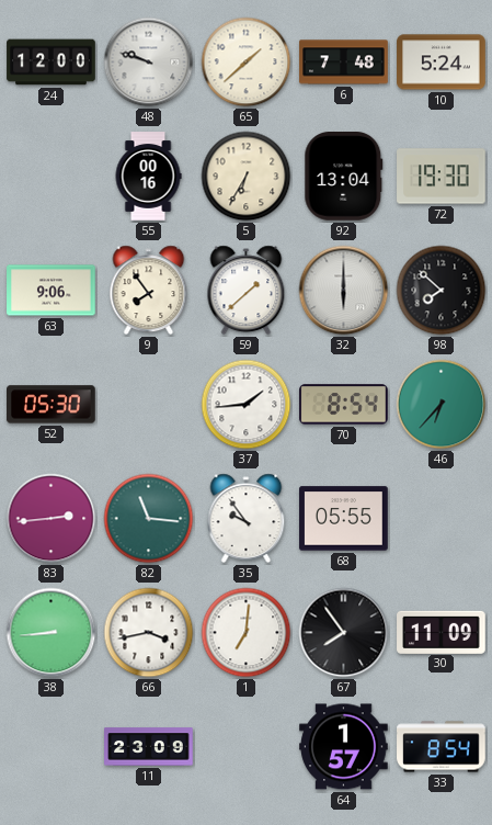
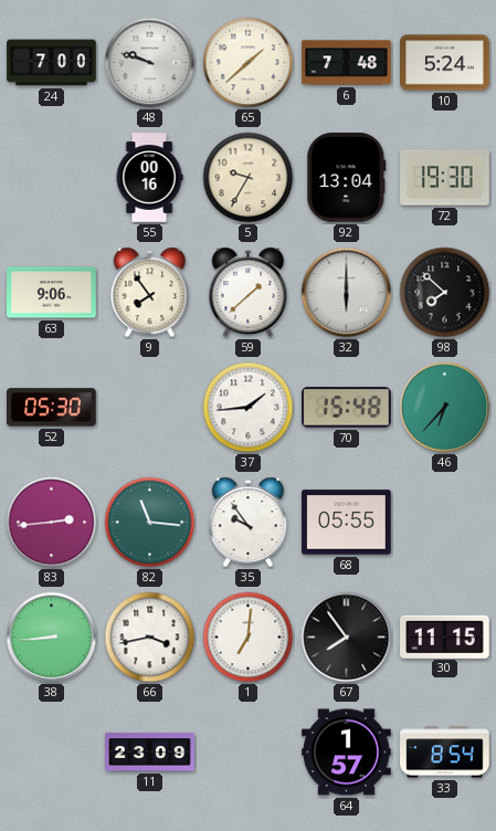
24: 12:00 -> 7:00
5: 6:35 -> 9:35
70: 8:54 -> 15:48
30: 11:09 -> 11:15
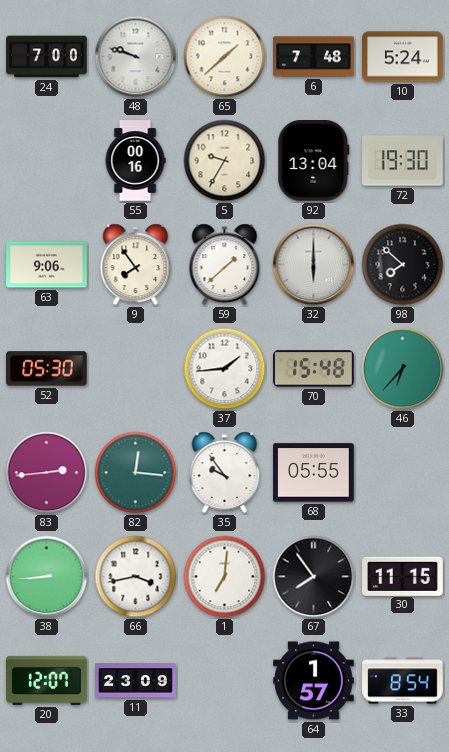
82: 11:16 -> 12:16
20: none -> 12:07
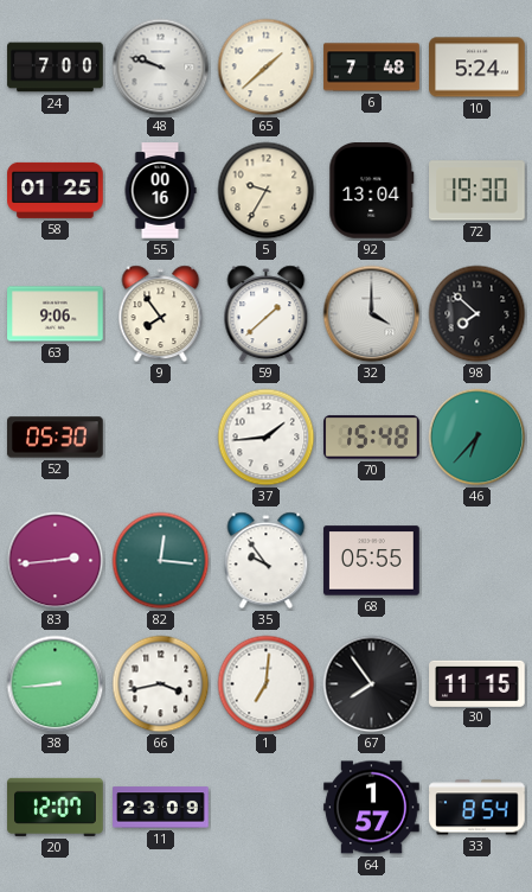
58: none -> 01:25
32: 6:00 -> 4:00
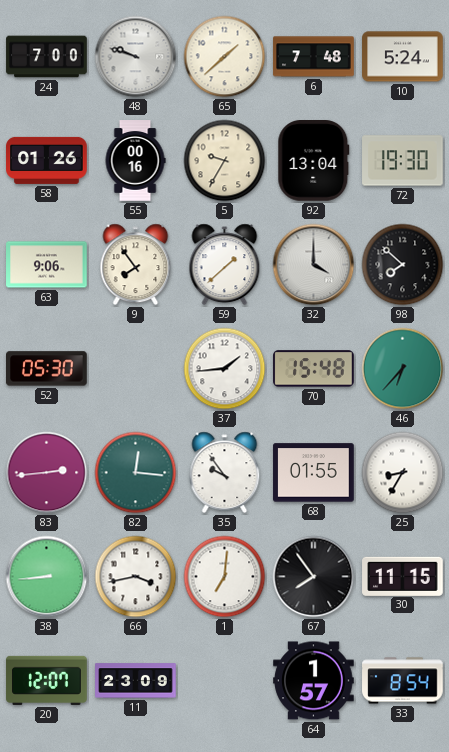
58: 01:25 -> 01:26
68: 05:55 -> 01:55
25: none -> 8:35
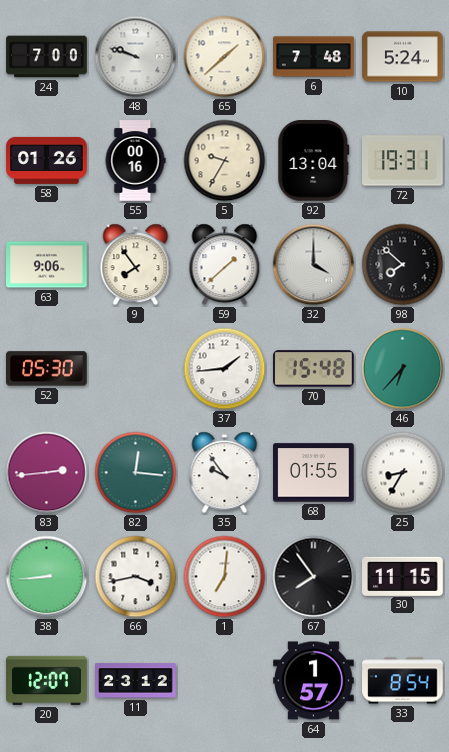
72: 19:30 -> 19:31
11: 23:09 -> 23:12
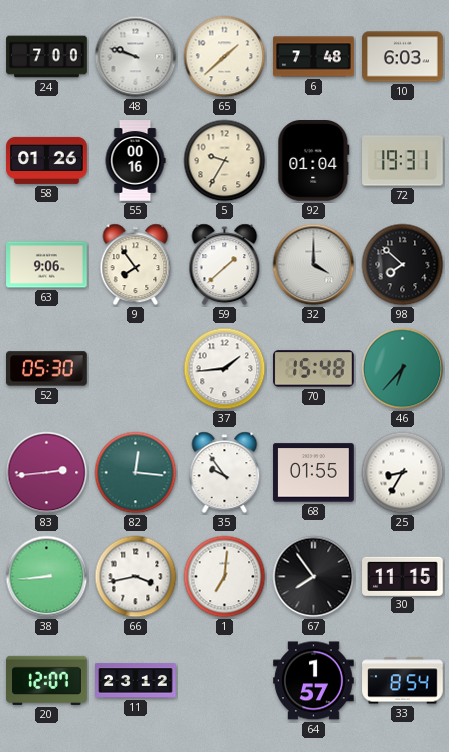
10: 5:24 -> 6:03
92: 13:04 -> 01:04
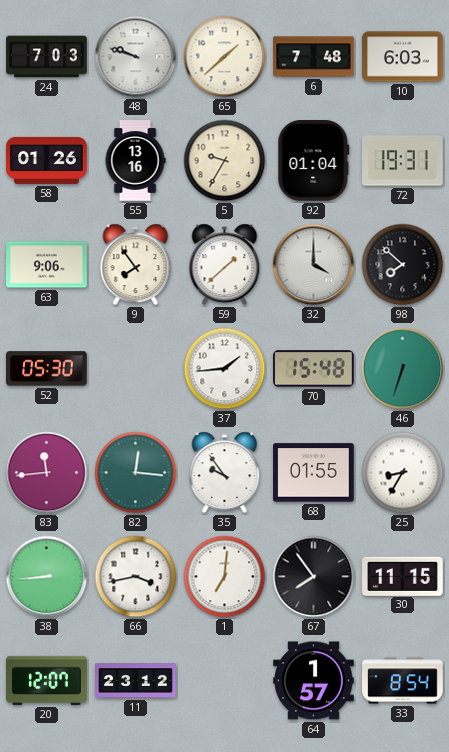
24: 7:00 -> 7:03
55: 00:16 -> 13:16
46: 6:37 -> 6:33
83: 2:44 -> 11:44
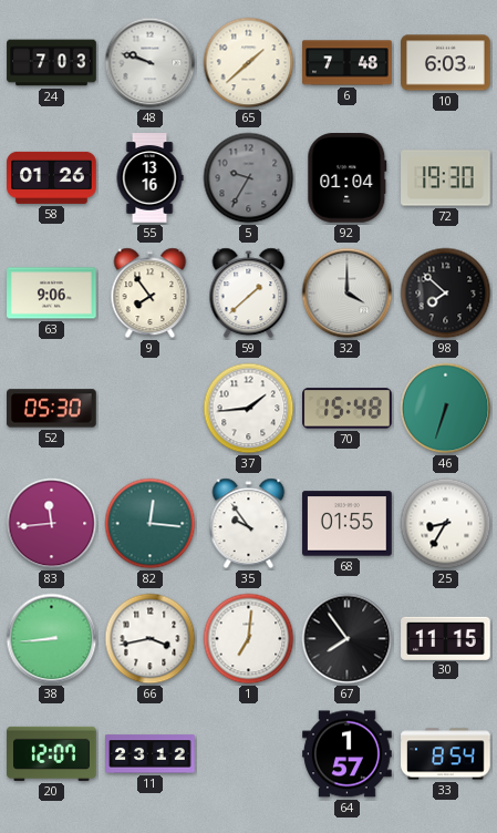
5 dial: cream -> grey
72: 19:31 -> 19:30
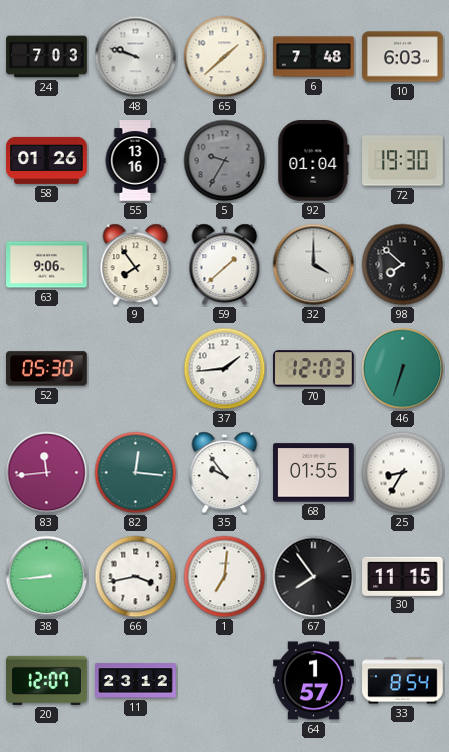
70: 15:48 -> 12:03
